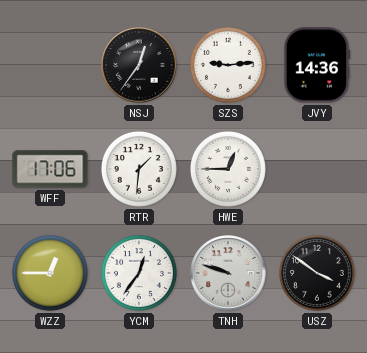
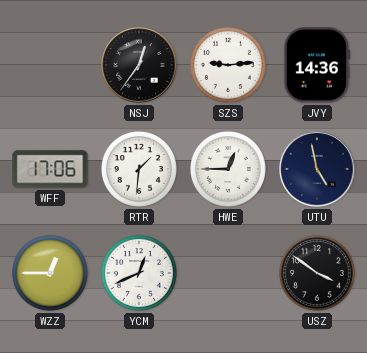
UTU: none -> 4:58
YCM: 12:36 -> 12:41
TNH: 9:48 -> none
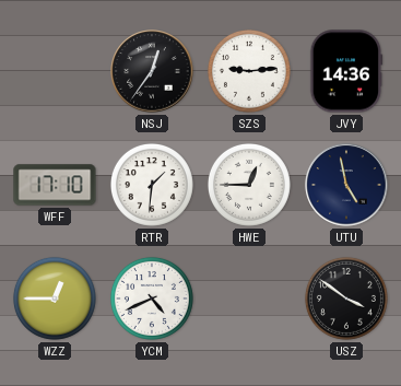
WFF: 17:06 -> 17:10
YCM: 12:41 -> 4:41
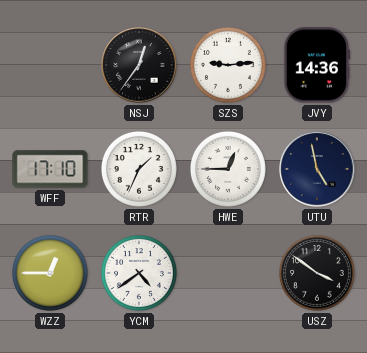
RTR: 1:31 -> 1:34
YCM: 4:41 -> 4:39
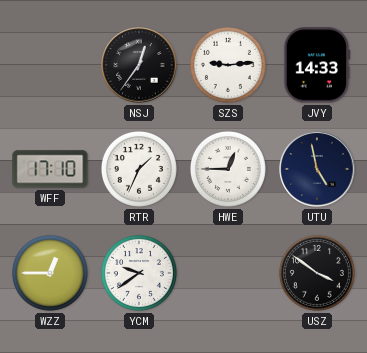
JVY: 14:36 -> 14:33
YCM: 4:39 -> 9:39
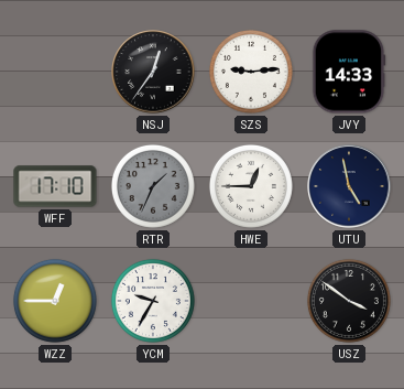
RTR dial: white -> grey
YCM: 9:39 -> 9:35
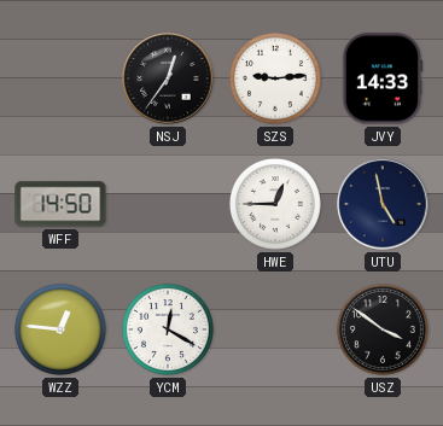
WFF: 17:10 -> 14:50
RTR: 1:34 -> none
WZZ: 12:45 -> 12:46
YCM: 9:35 -> 12:20
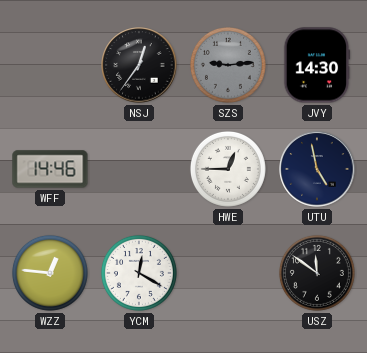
SZS dial: white -> grey
JVY: 14:33 -> 14:30
WFF: 14:50 -> 14:46
USZ: 3:51 -> 11:51
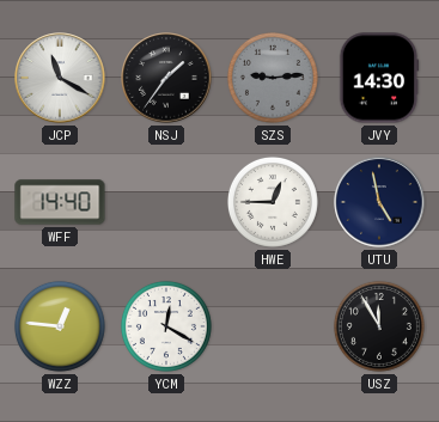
JCP: none -> 11:20
NSJ: 12:36 -> 1:36
WFF: 14:46 -> 14:40
USZ: 11:51 -> 11:55
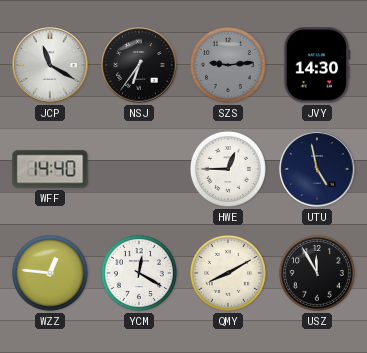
NSJ: 1:36 -> 6:36
QMY: none -> 8:10
